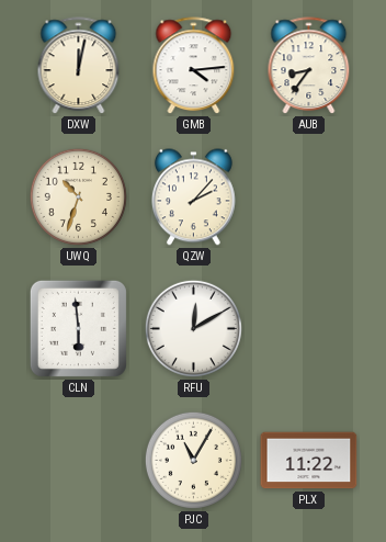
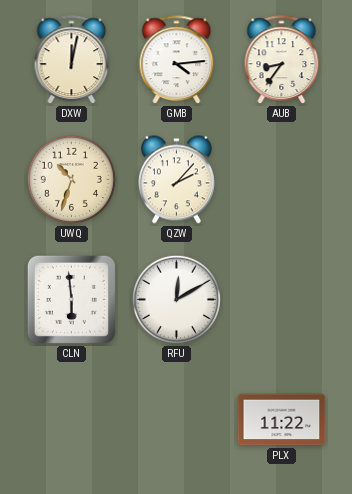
PJC: 11:05 -> none
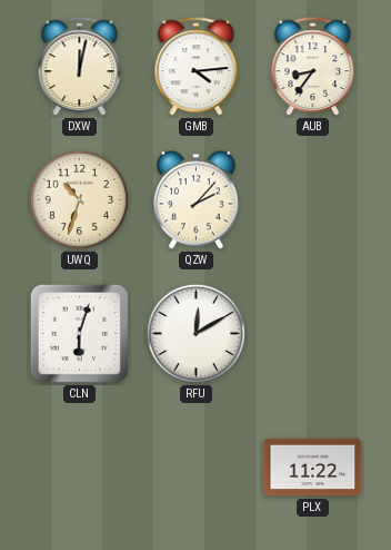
CLN: 5:59 -> 6:03
